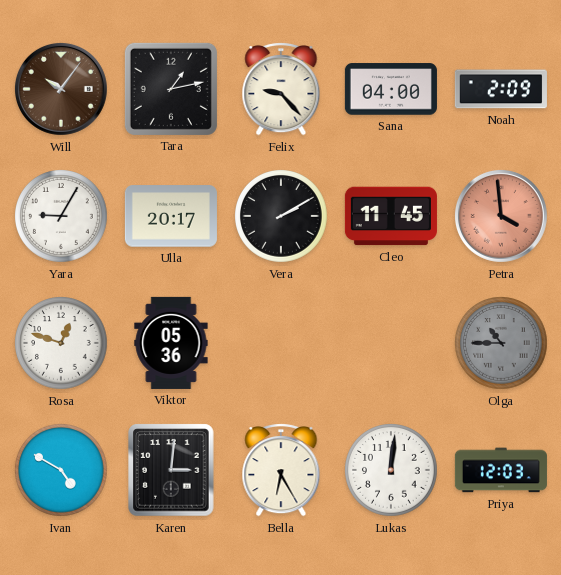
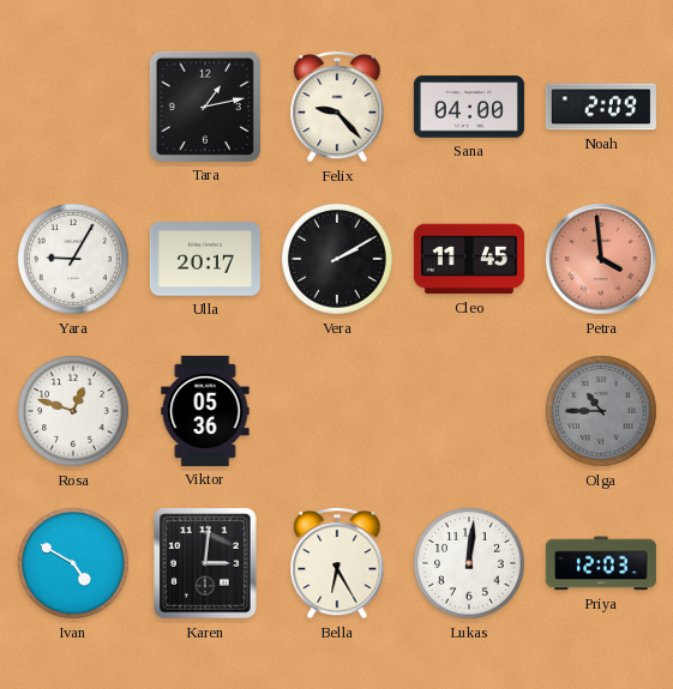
Will: 10:06 -> none
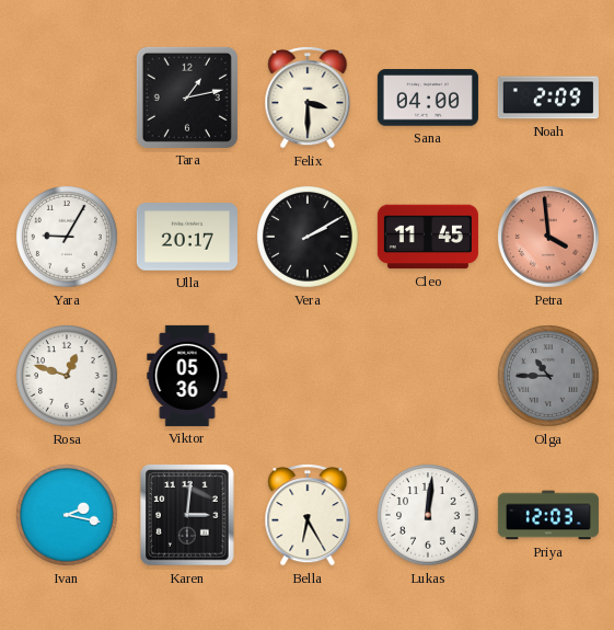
Felix: 9:23 -> 3:30
Ivan: 4:50 -> 2:17
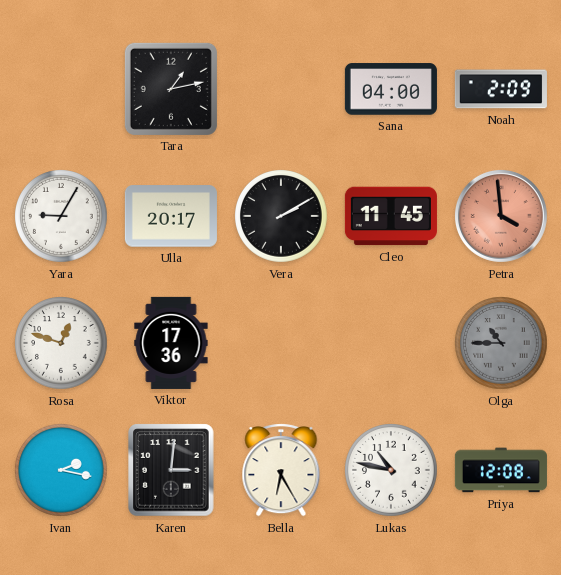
Felix: 3:30 -> none
Viktor: 05:36 -> 17:36
Lukas: 12:01 -> 10:47
Priya: 12:03 -> 12:08
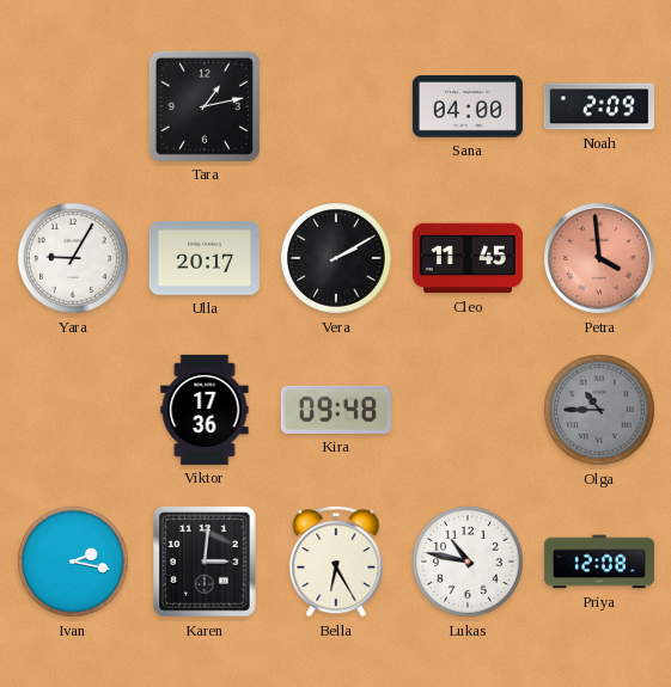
Rosa: 12:48 -> none
Kira: none -> 09:48
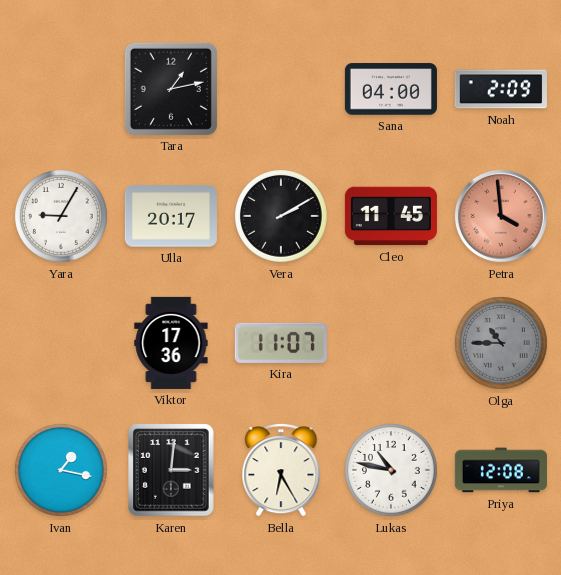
Kira: 09:48 -> 11:07
Ivan: 2:17 -> 1:17
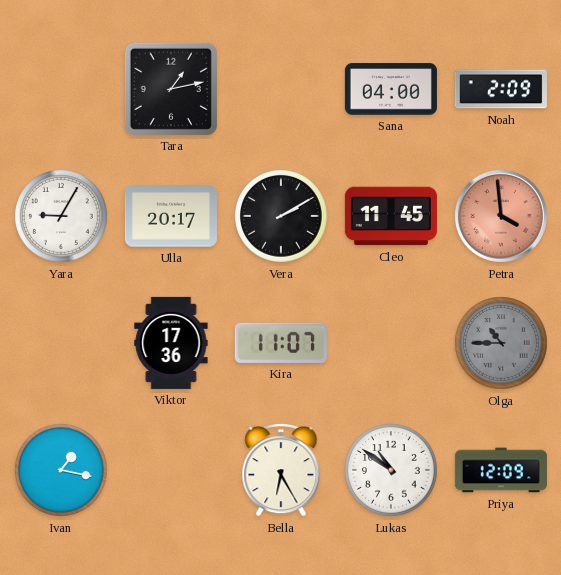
Karen: 3:01 -> none
Lukas: 10:47 -> 10:51
Priya: 12:08 -> 12:09
